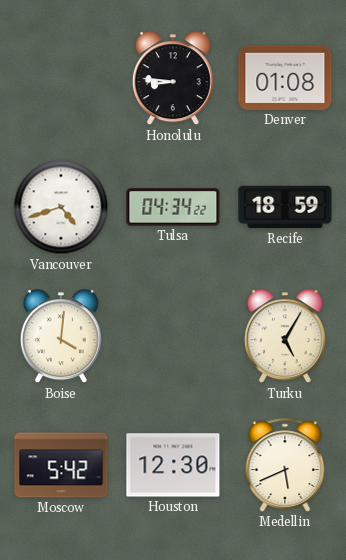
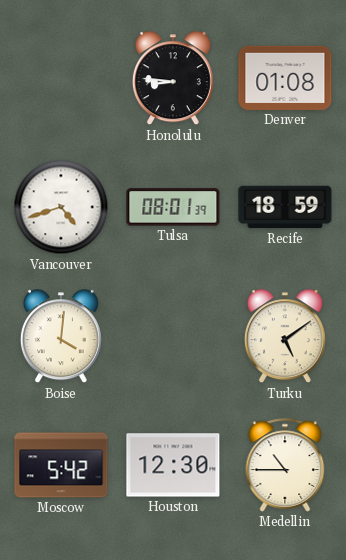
Tulsa: 04:34 -> 08:01
Turku: 5:05 -> 5:09
Medellin: 5:41 -> 10:45
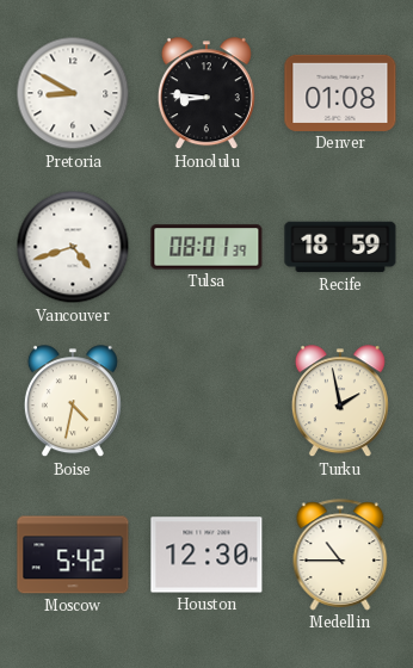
Pretoria: none -> 8:50
Boise: 4:01 -> 4:32
Turku: 5:09 -> 1:58
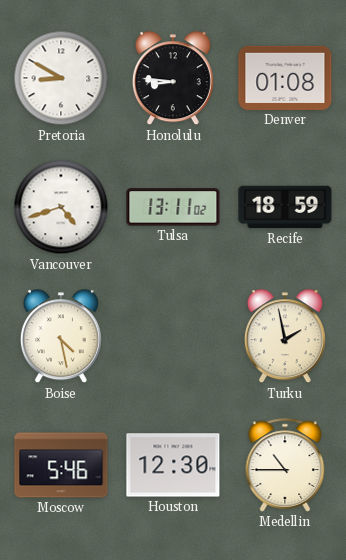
Tulsa: 08:01 -> 13:11
Boise: 4:32 -> 4:28
Moscow: 5:42 -> 5:46
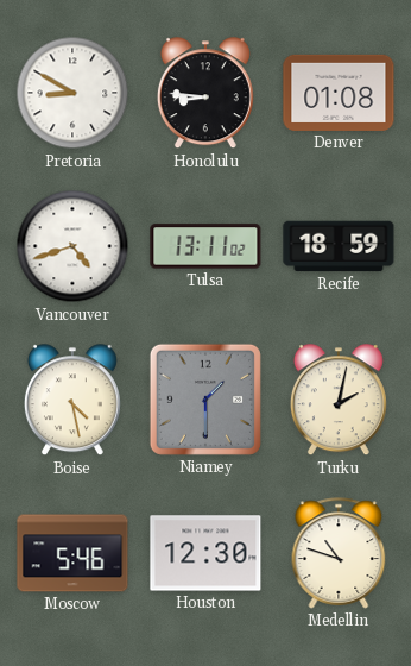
Niamey: none -> 1:30
Turku: 1:58 -> 2:02
Medellin: 10:45 -> 10:48
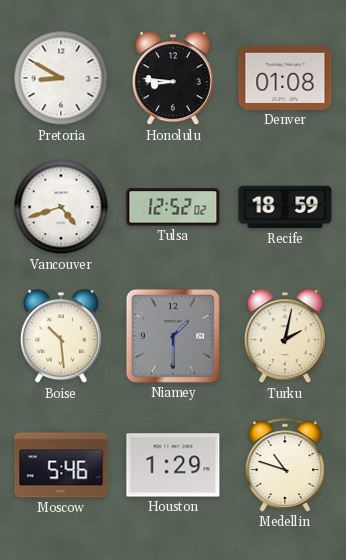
Tulsa: 13:11 -> 12:52
Boise: 4:28 -> 10:29
Houston: 12:30 -> 1:29
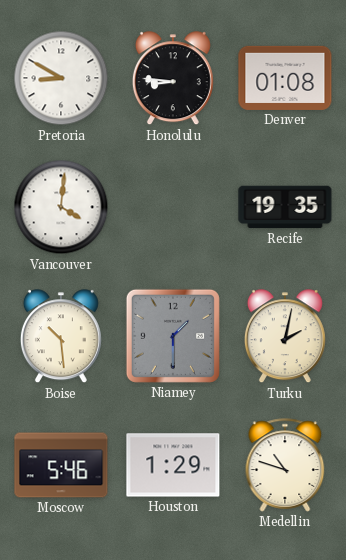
Vancouver: 4:42 -> 4:01
Tulsa: 12:52 -> none
Recife: 18:59 -> 19:35
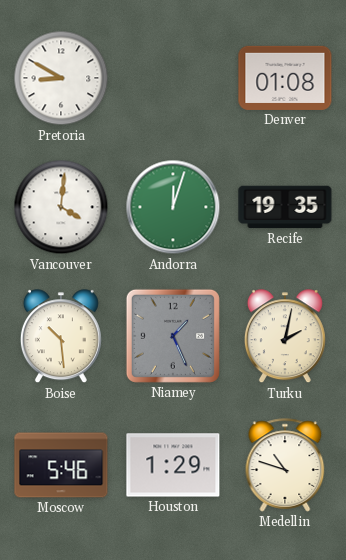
Honolulu: 8:46 -> none
Andorra: none -> 12:03
Niamey: 1:30 -> 1:26
